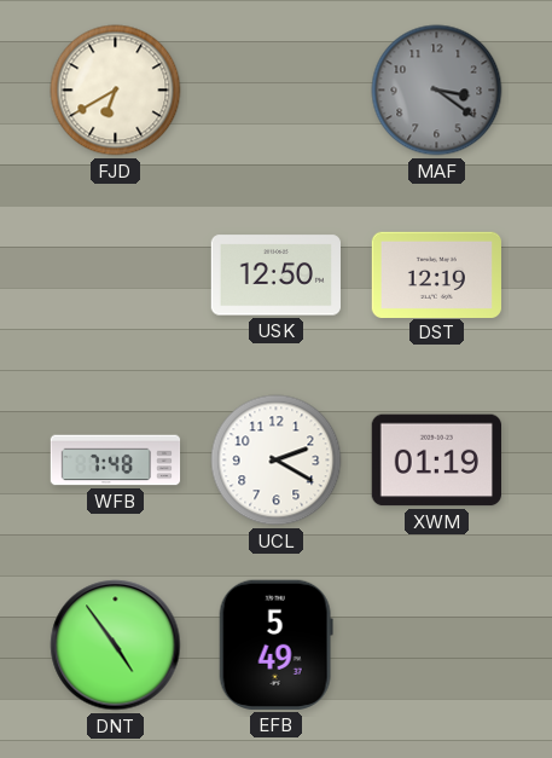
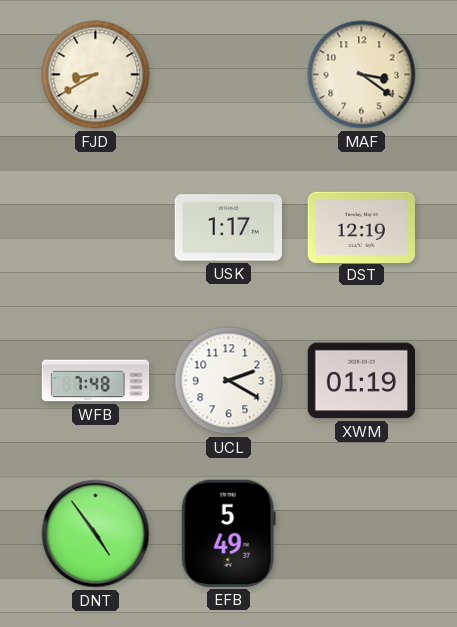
FJD: 6:40 -> 8:40
MAF dial: grey -> cream
USK: 12:50 -> 1:17
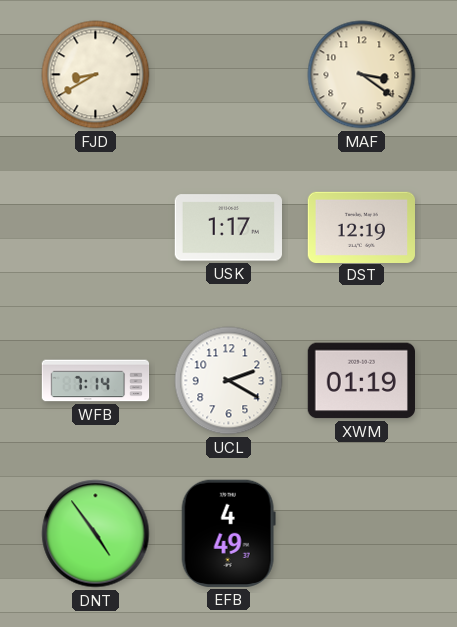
WFB: 7:48 -> 7:14
EFB: 5:49 -> 4:49
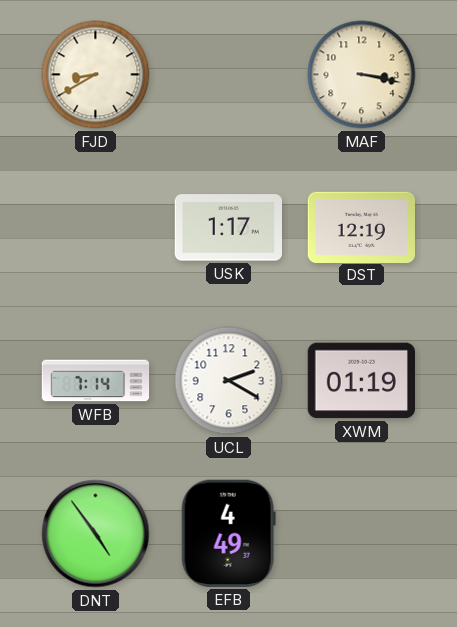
MAF: 3:21 -> 3:17
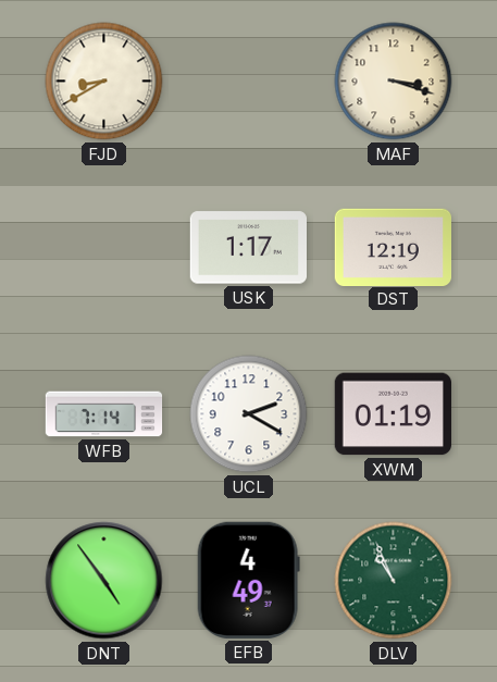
MAF: 3:17 -> 3:18
DLV: none -> 10:56
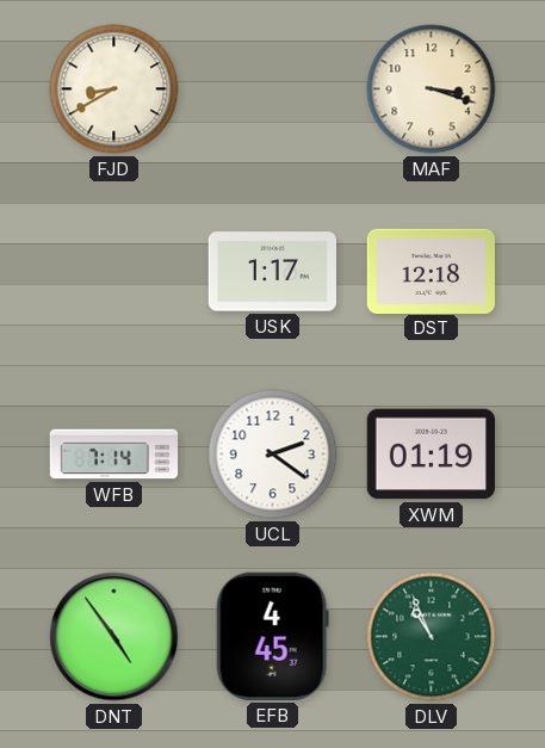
DST: 12:19 -> 12:18
UCL: 2:20 -> 2:21
EFB: 4:49 -> 4:45
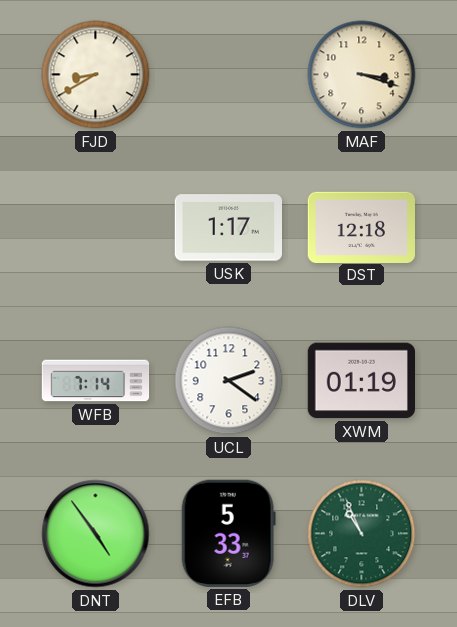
EFB: 4:45 -> 5:33
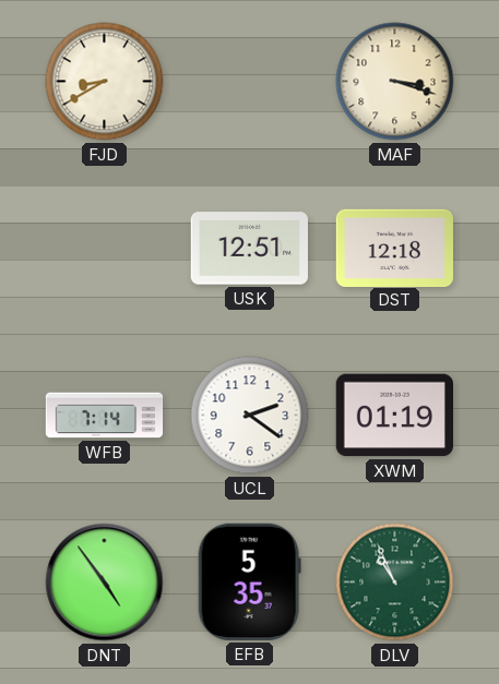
USK: 1:17 -> 12:51
EFB: 5:33 -> 5:35
